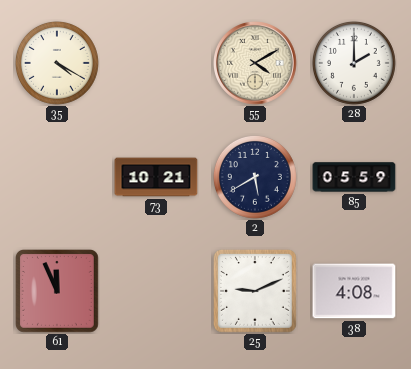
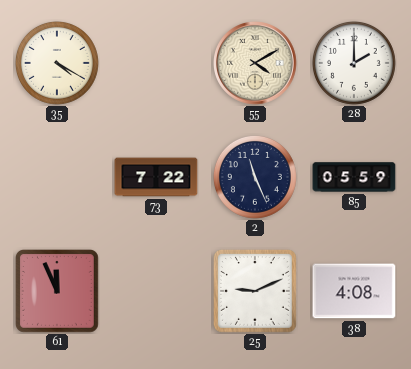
73: 10:21 -> 7:22
2: 5:40 -> 11:26
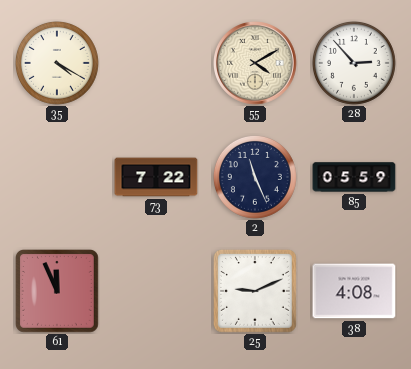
28: 2:00 -> 2:53
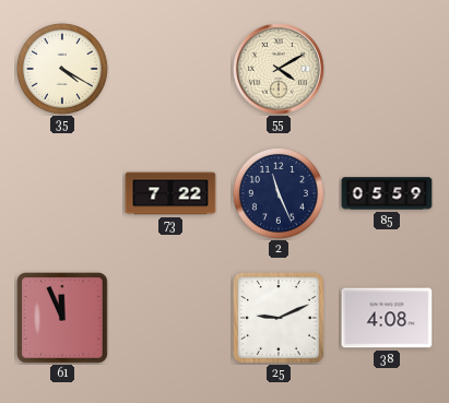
28: 2:53 -> none
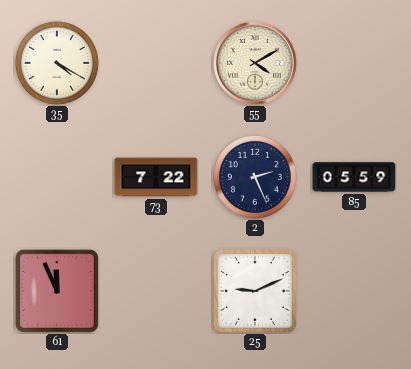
2: 11:26 -> 2:26
38: 4:08 -> none
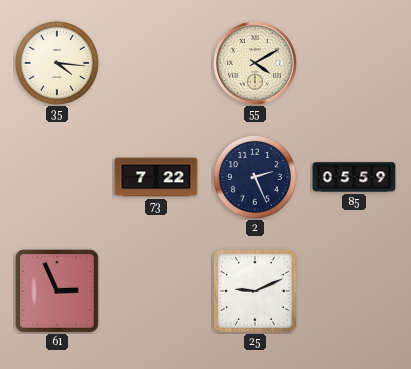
35: 4:20 -> 4:16
61: 11:56 -> 2:56
